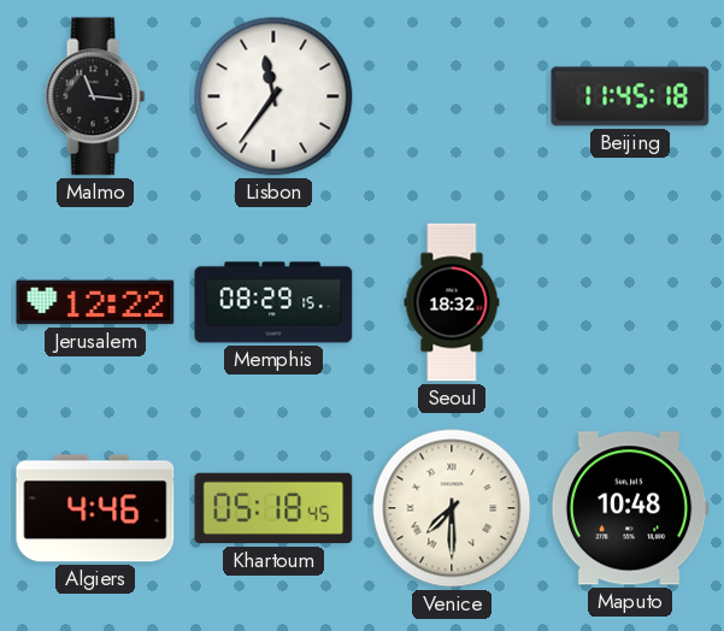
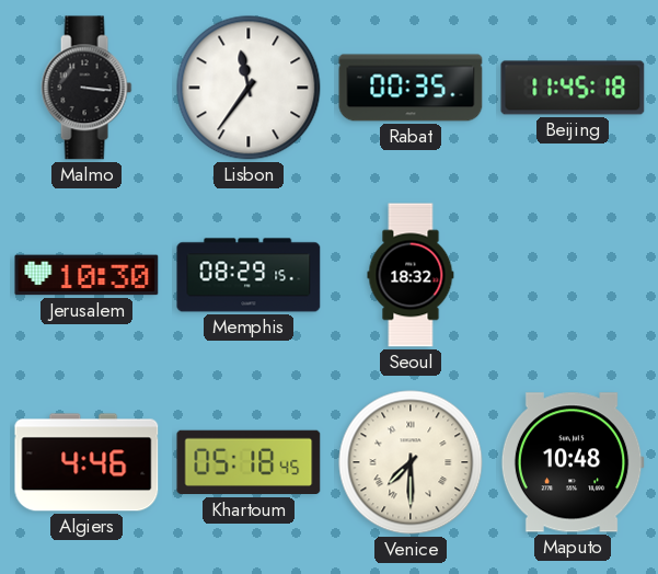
Malmo: 11:16 -> 3:16
Rabat: none -> 00:35
Jerusalem: 12:22 -> 10:30
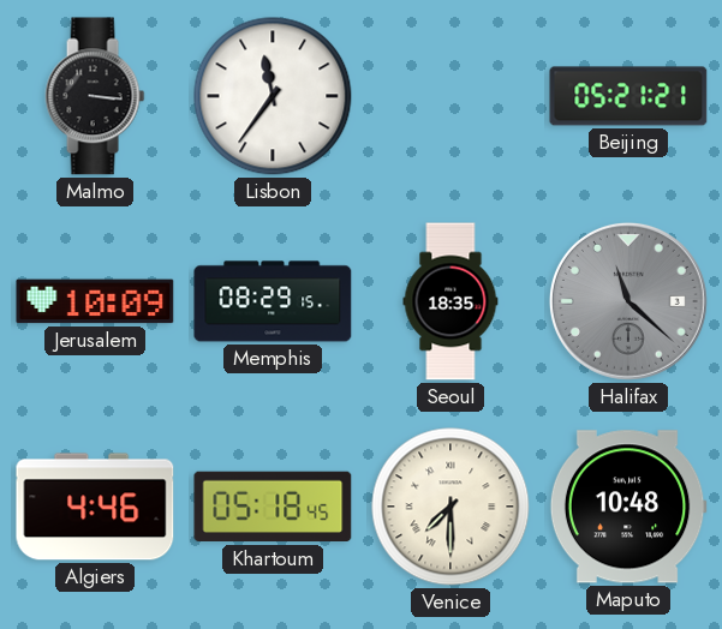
Rabat: 00:35 -> none
Beijing: 11:45 -> 05:21
Jerusalem: 10:30 -> 10:09
Seoul: 18:32 -> 18:35
Halifax: none -> 11:22
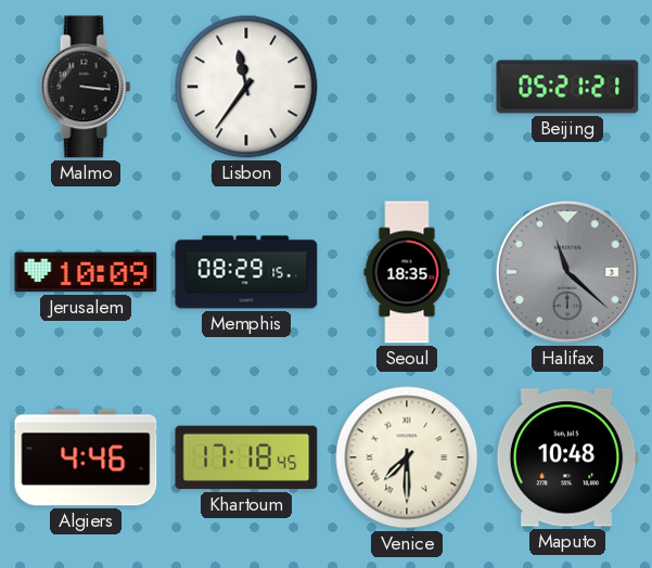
Khartoum: 05:18 -> 17:18
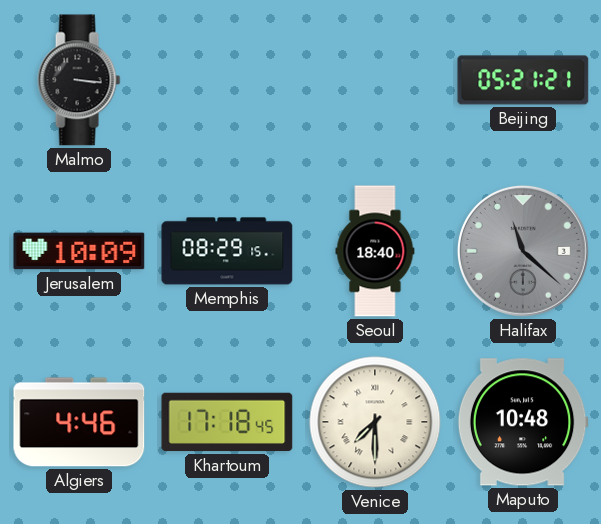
Lisbon: 11:36 -> none
Seoul: 18:35 -> 18:40
